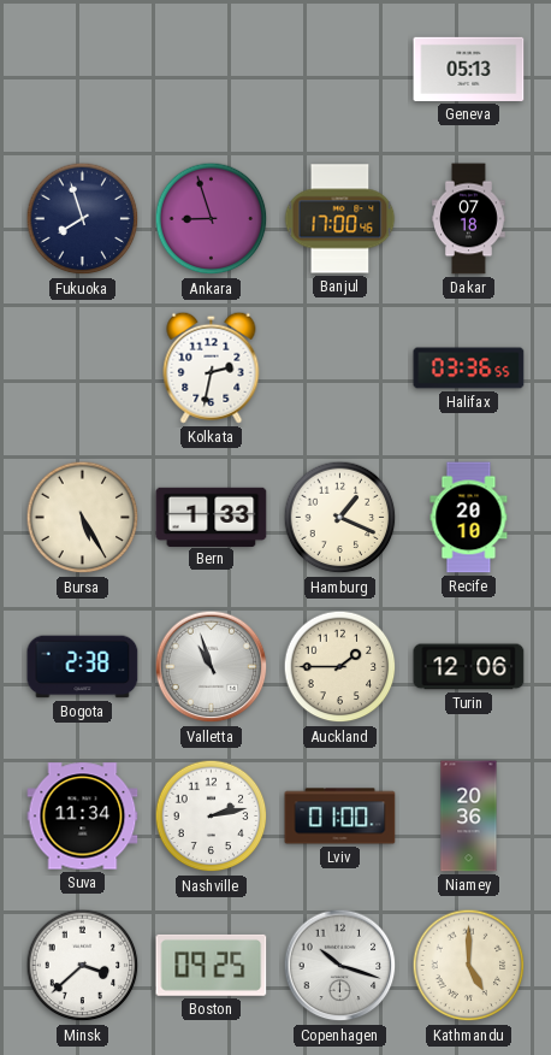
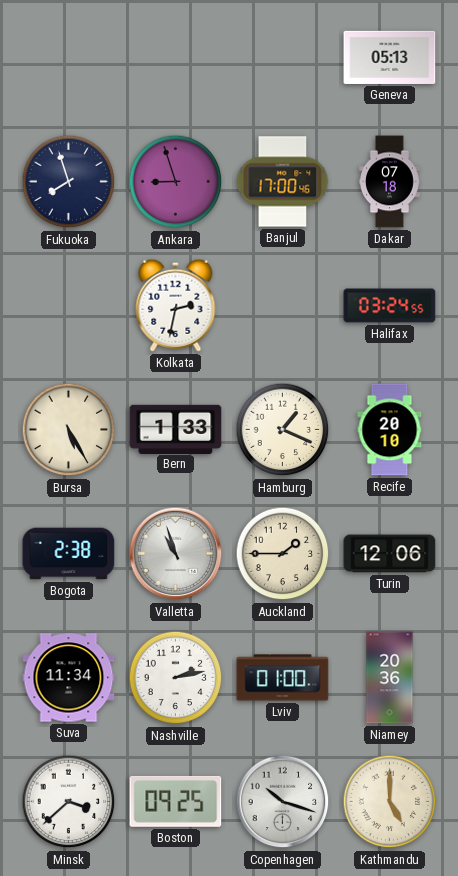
Halifax: 03:36 -> 03:24
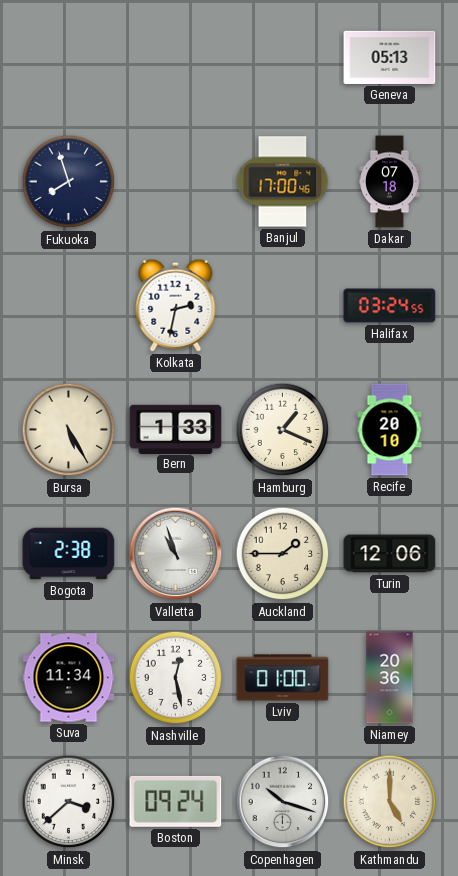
Ankara: 8:57 -> none
Nashville: 2:13 -> 12:28
Boston: 09:25 -> 09:24
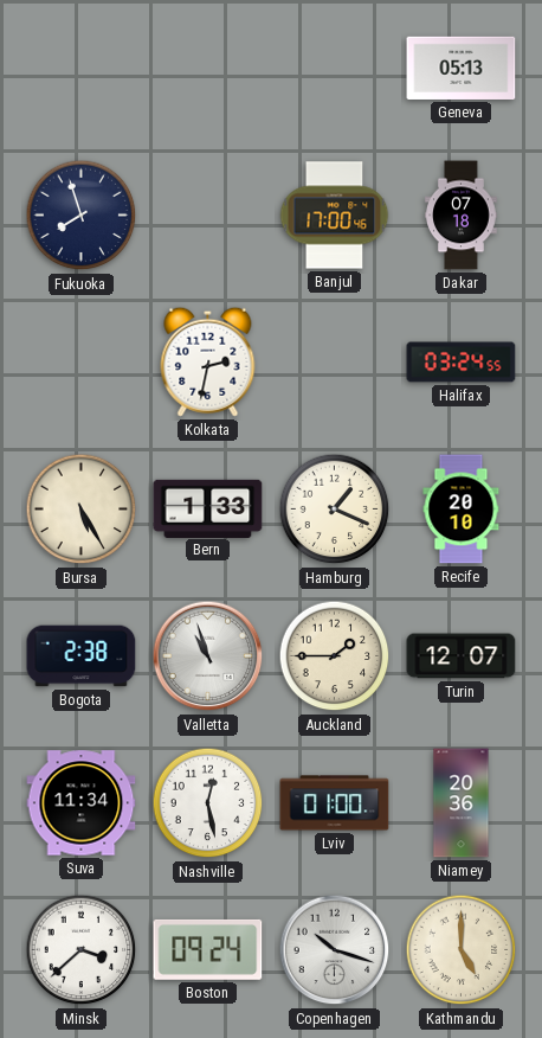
Turin: 12:06 -> 12:07
